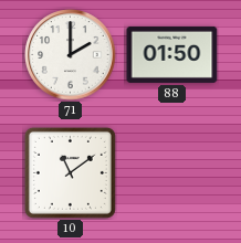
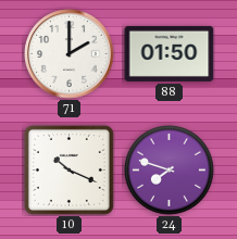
10: 11:09 -> 10:19
24: none -> 7:48
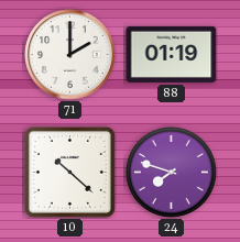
88: 01:50 -> 01:19
10: 10:19 -> 10:22
